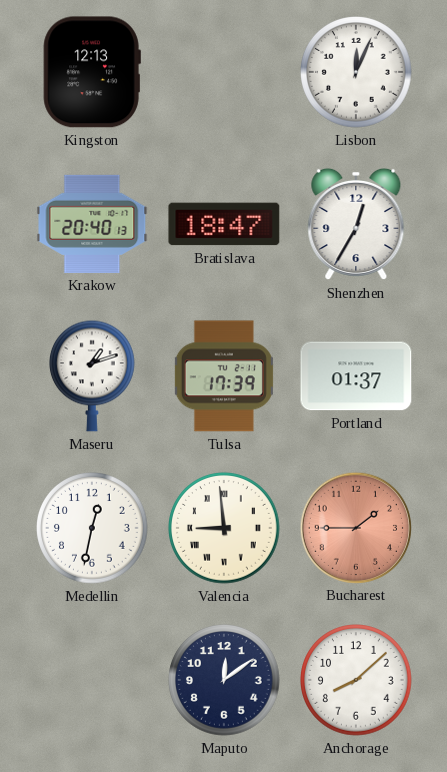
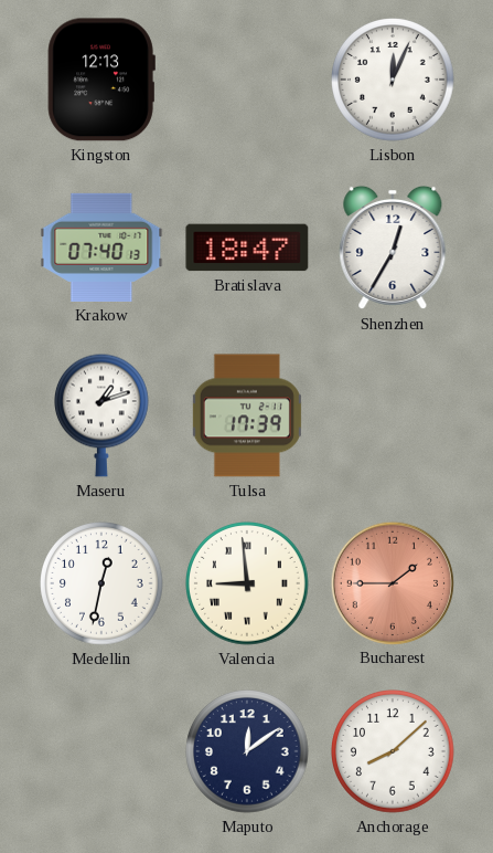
Krakow: 20:40 -> 07:40
Portland: 01:37 -> none
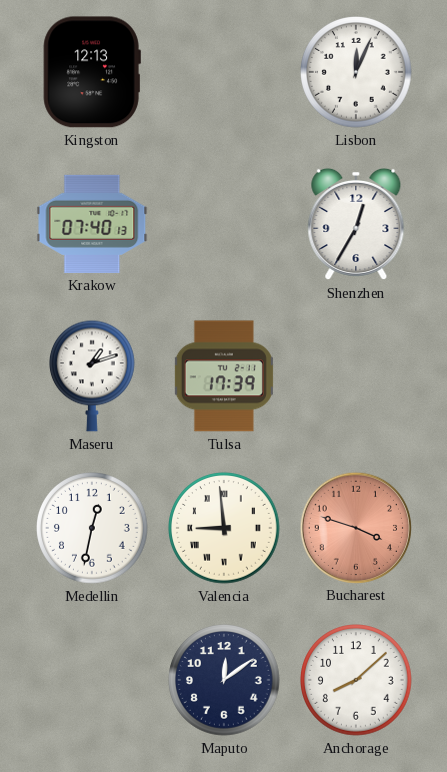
Bratislava: 18:47 -> none
Bucharest: 1:45 -> 3:48
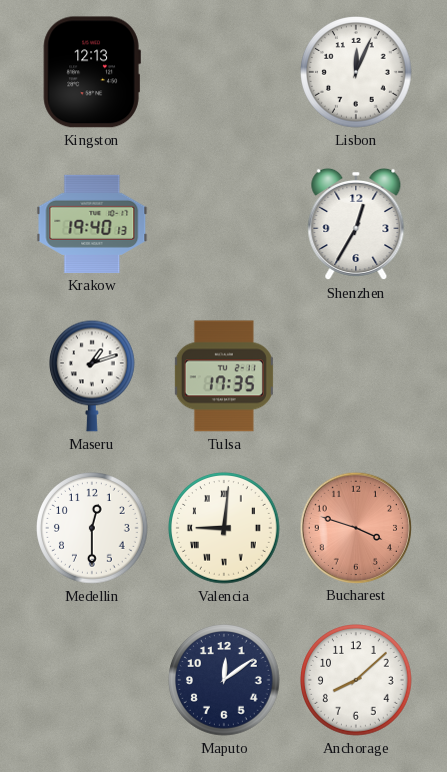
Krakow: 07:40 -> 19:40
Tulsa: 17:39 -> 17:35
Medellin: 12:32 -> 12:30
Valencia: 8:59 -> 9:01
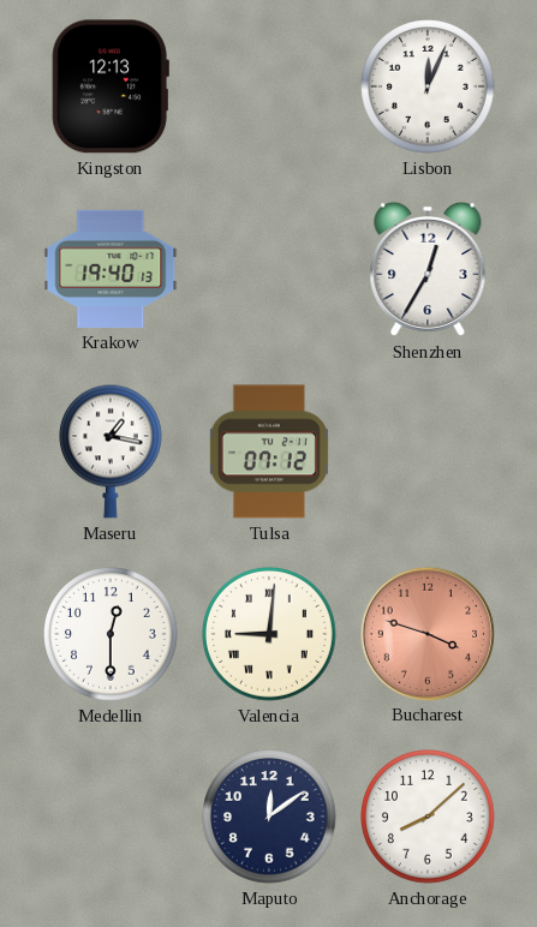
Maseru: 1:12 -> 1:17
Tulsa: 17:35 -> 07:12
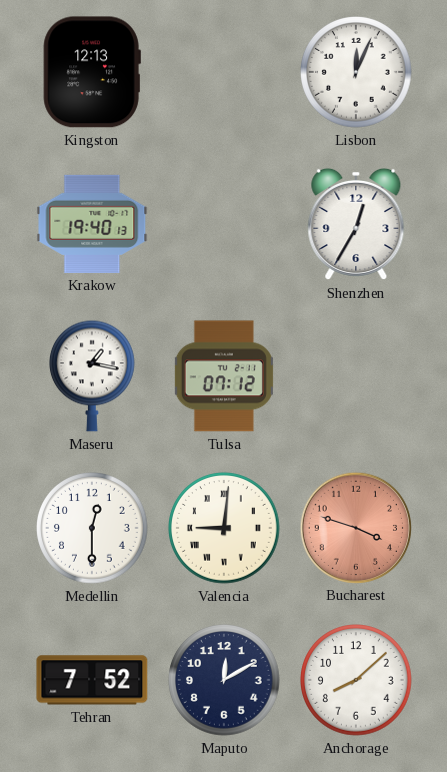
Tehran: none -> 7:52
Maputo: 12:09 -> 12:10
